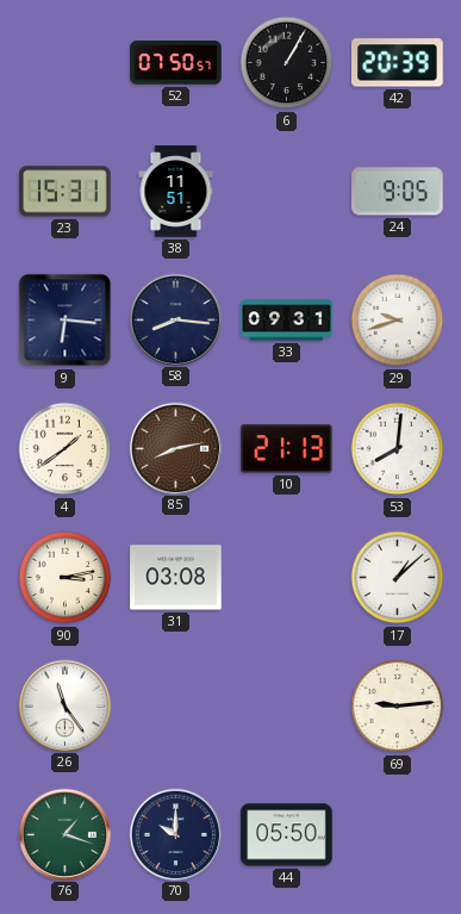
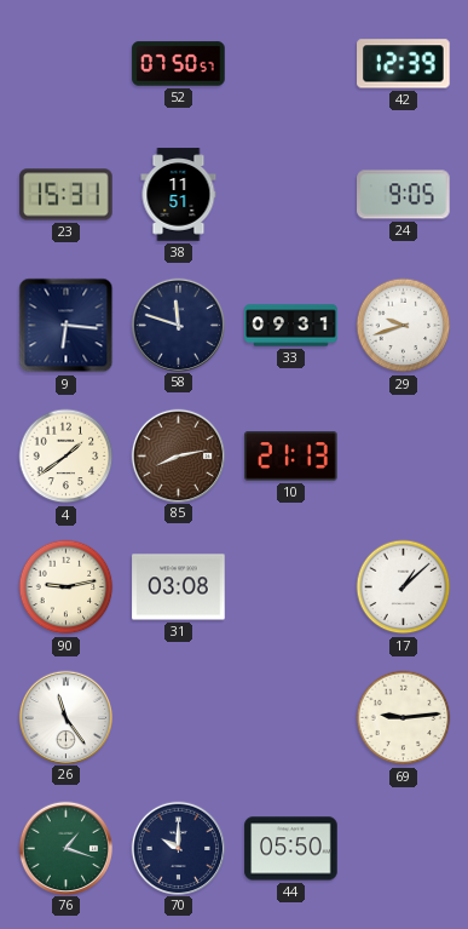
6: 1:05 -> none
42: 20:39 -> 12:39
58: 8:16 -> 11:48
53: 8:01 -> none
90: 3:13 -> 9:13
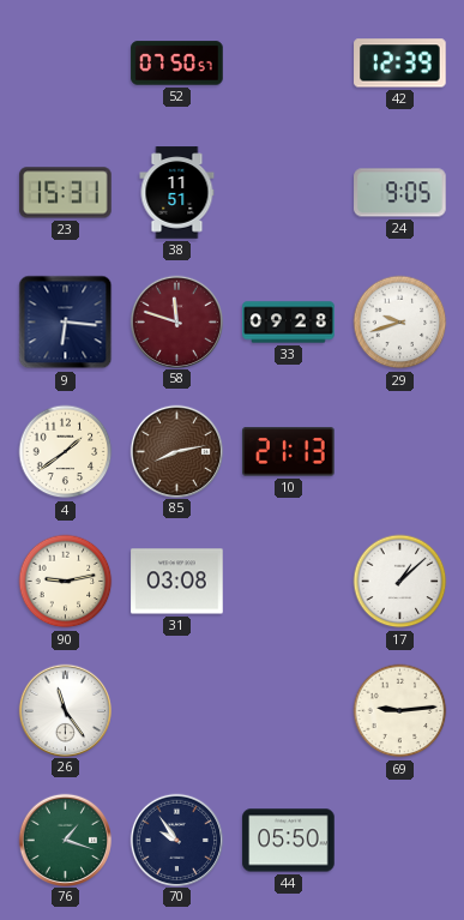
58 dial: navy -> burgundy
33: 09:31 -> 09:28
70: 10:00 -> 9:54
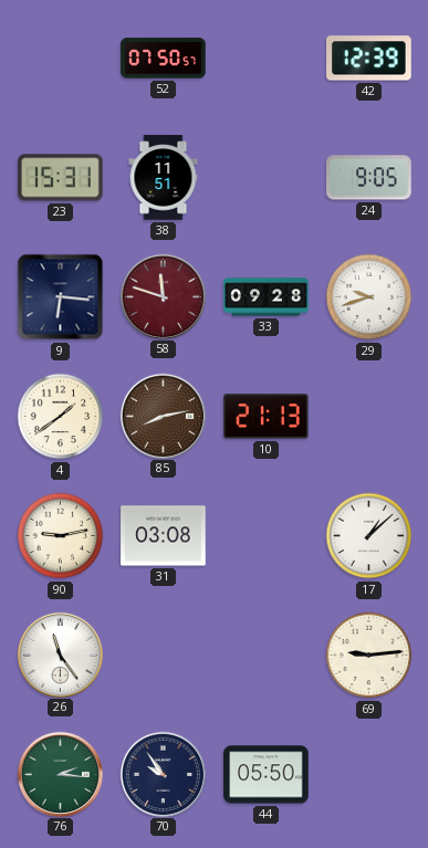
76: 1:18 -> 2:16
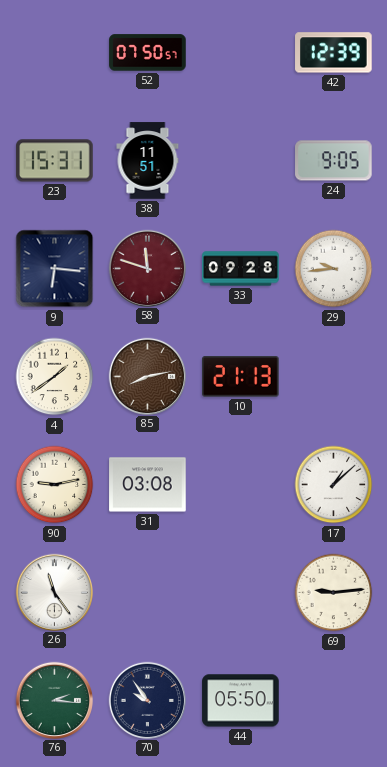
29: 9:42 -> 9:44
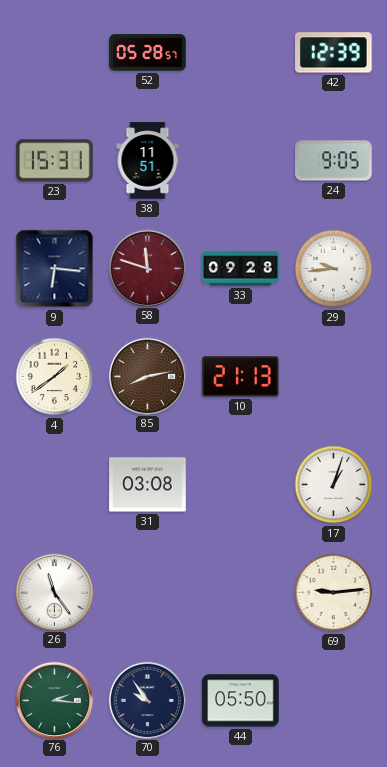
52: 07:50 -> 05:28
90: 9:13 -> none
17: 1:08 -> 1:03
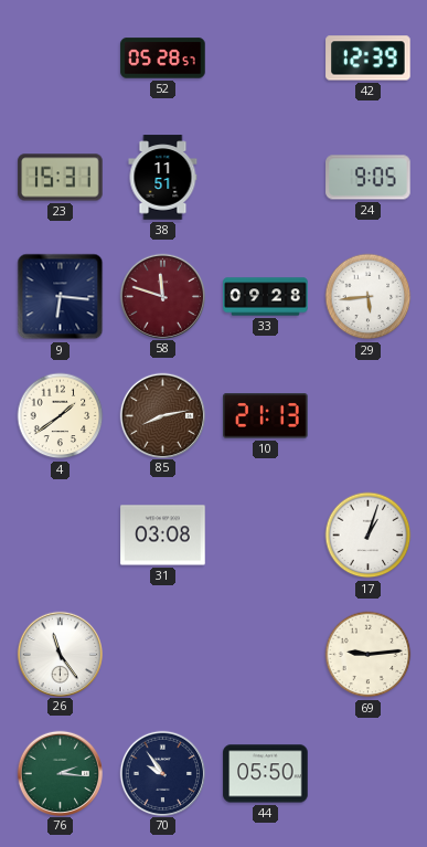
29: 9:44 -> 5:44
